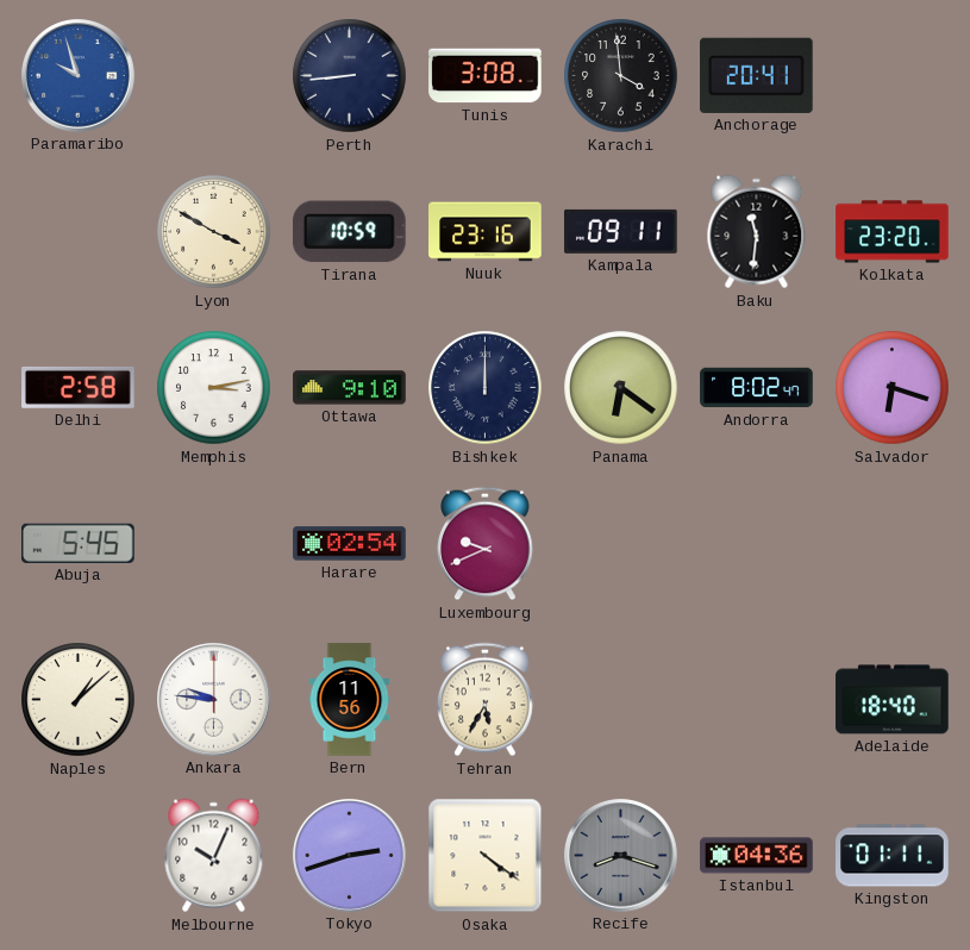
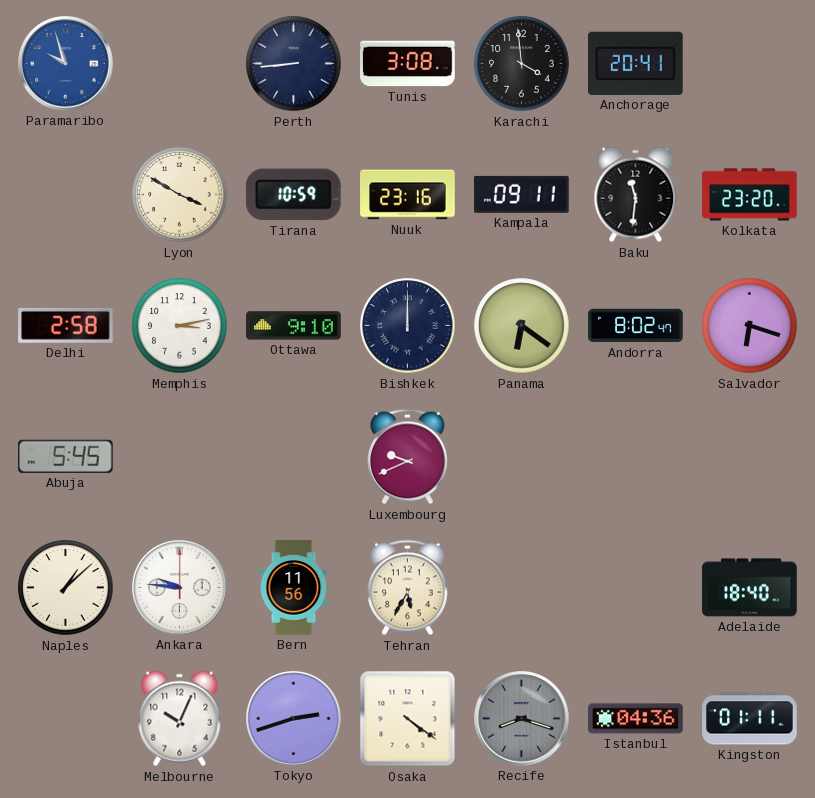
Harare: 02:54 -> none
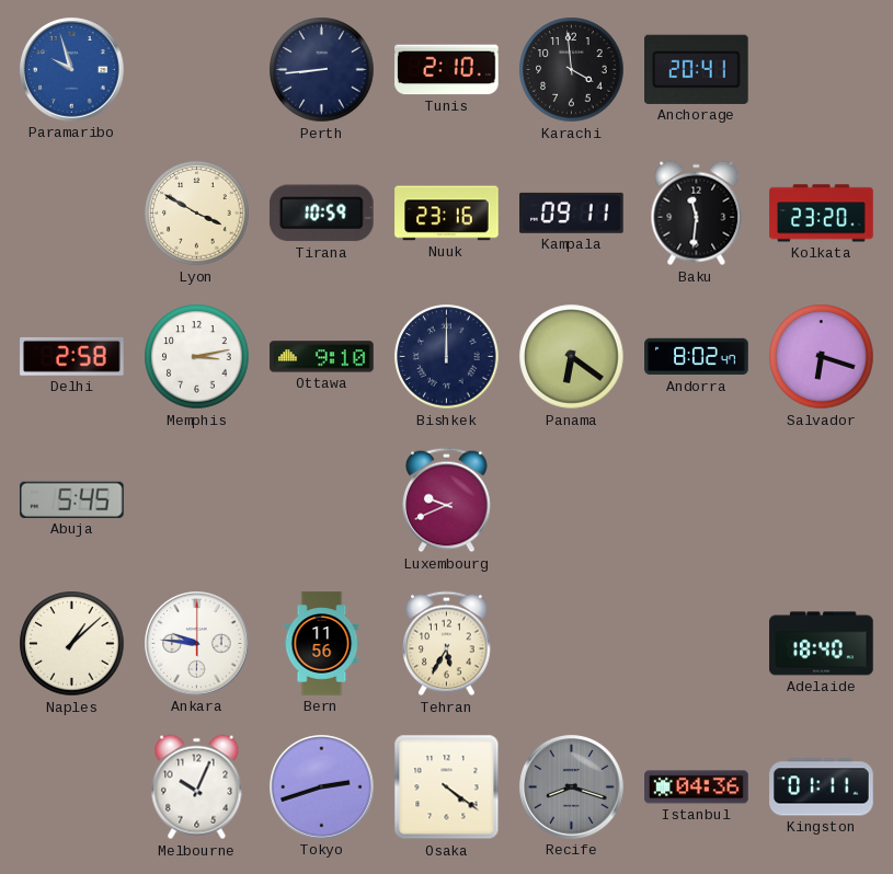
Tunis: 3:08 -> 2:10
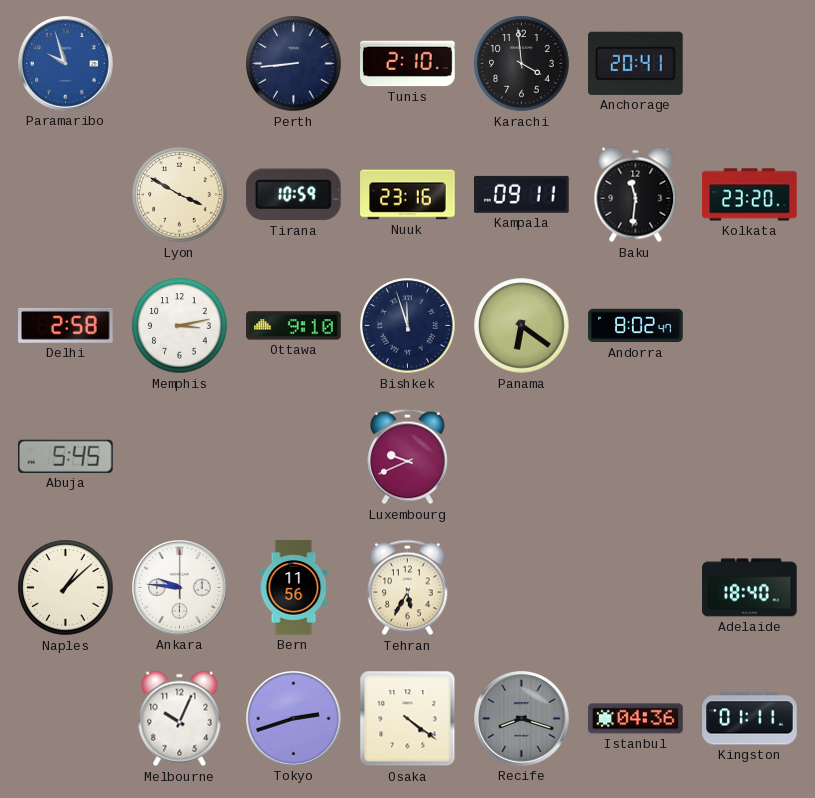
Bishkek: 12:00 -> 11:57
Salvador: 6:18 -> none
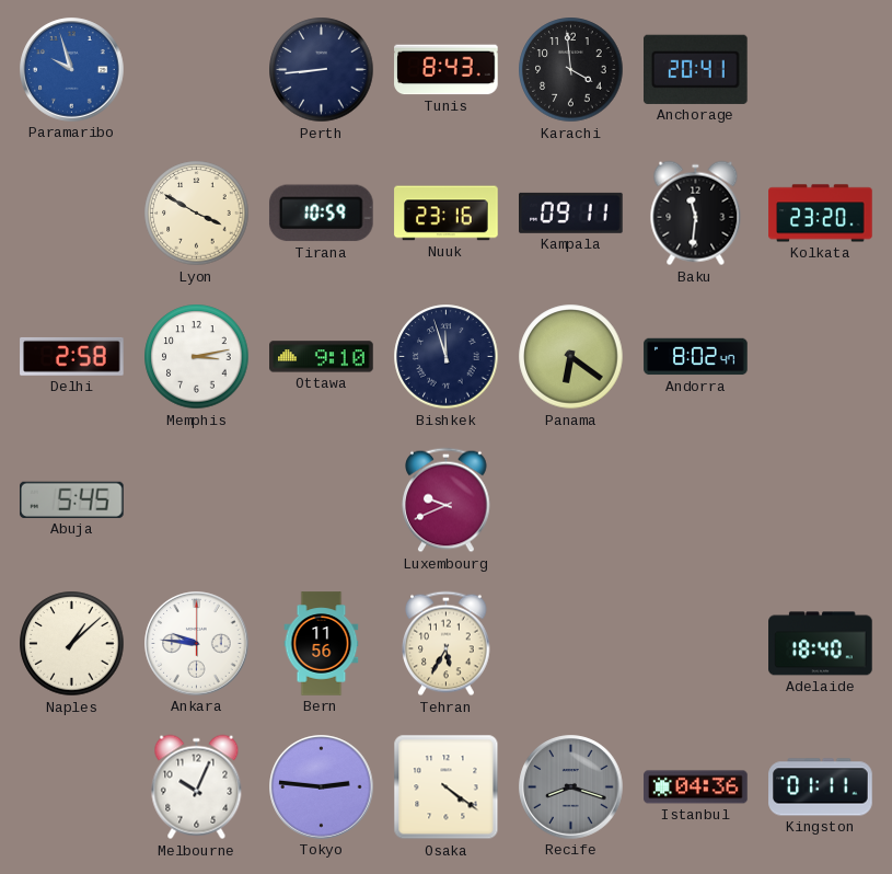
Tunis: 2:10 -> 8:43
Tokyo: 2:42 -> 2:46
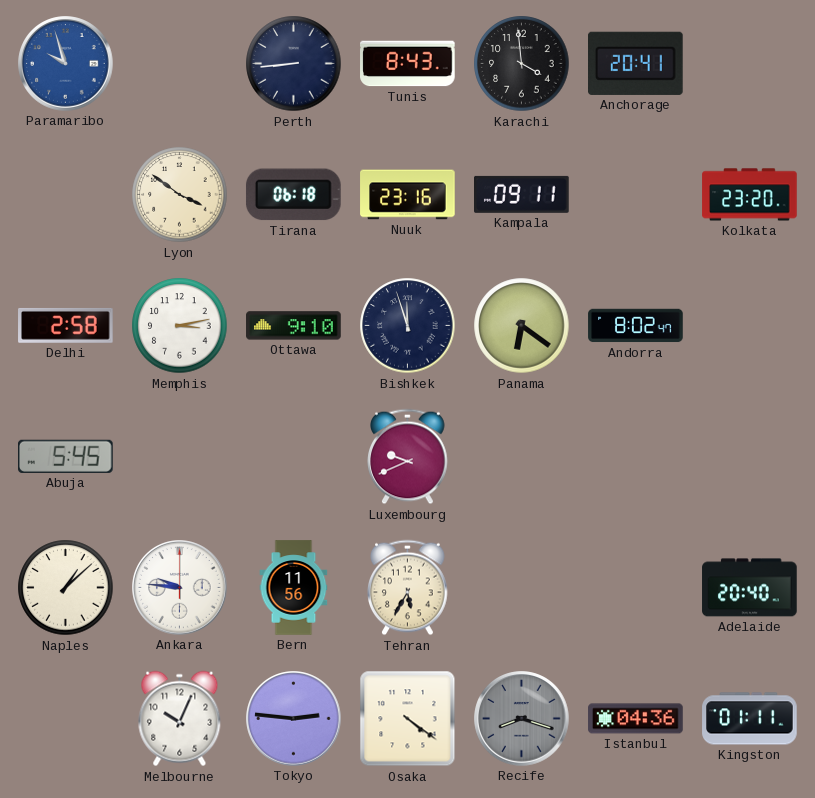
Lyon: 3:50 -> 3:51
Tirana: 10:59 -> 06:18
Baku: 11:31 -> none
Adelaide: 18:40 -> 20:40
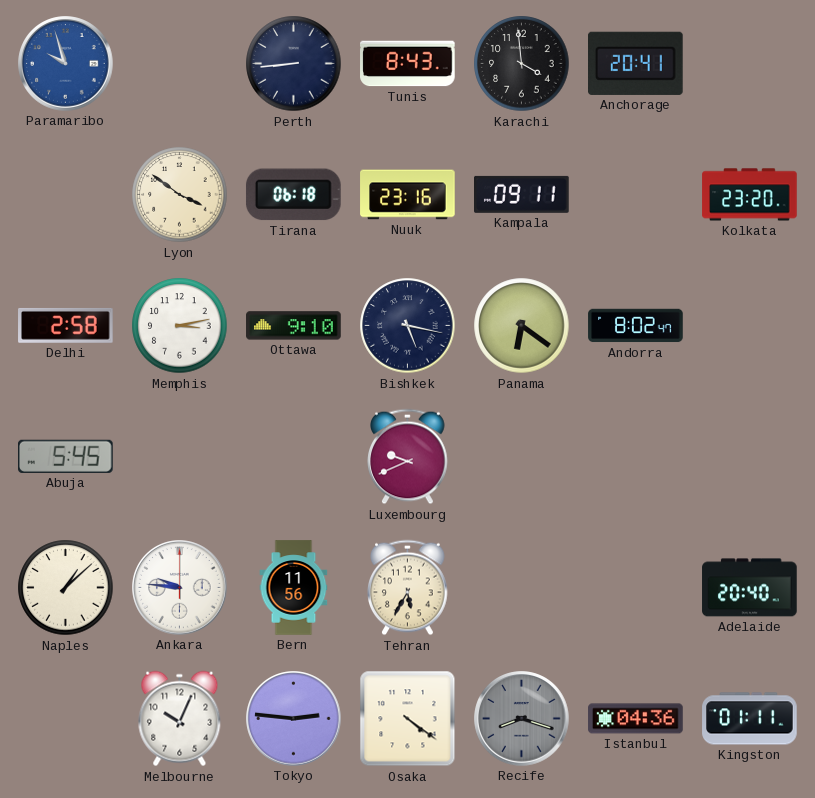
Bishkek: 11:57 -> 5:17
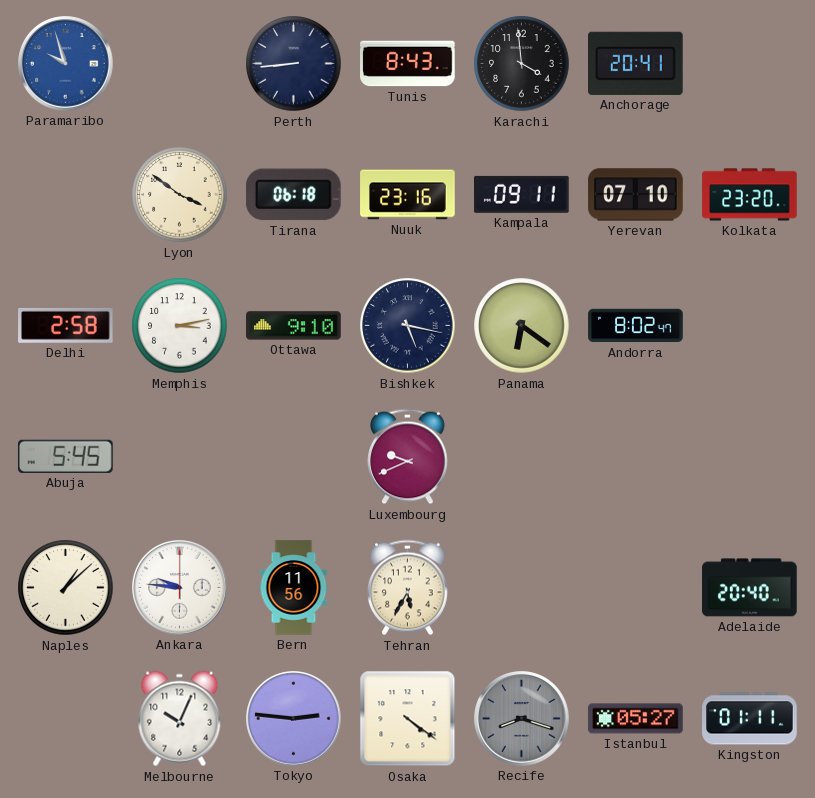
Yerevan: none -> 07:10
Istanbul: 04:36 -> 05:27
